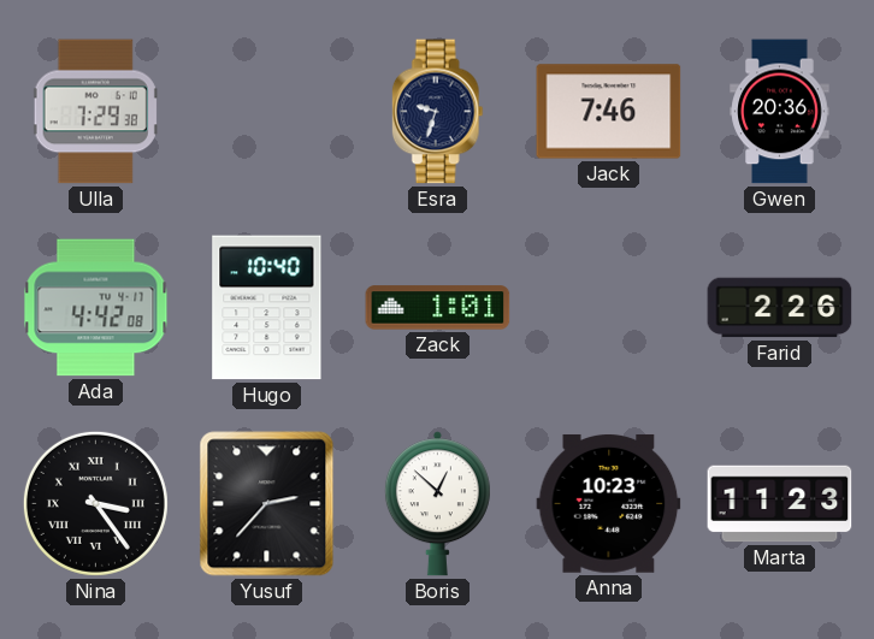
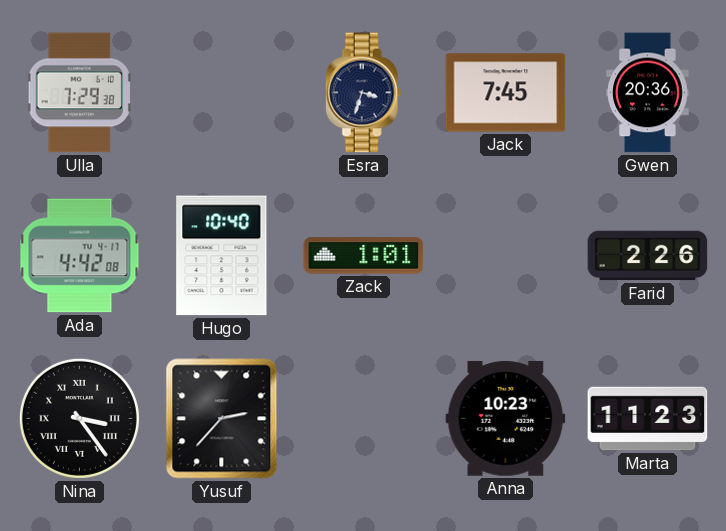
Esra: 9:33 -> 3:33
Jack: 7:46 -> 7:45
Boris: 12:52 -> none
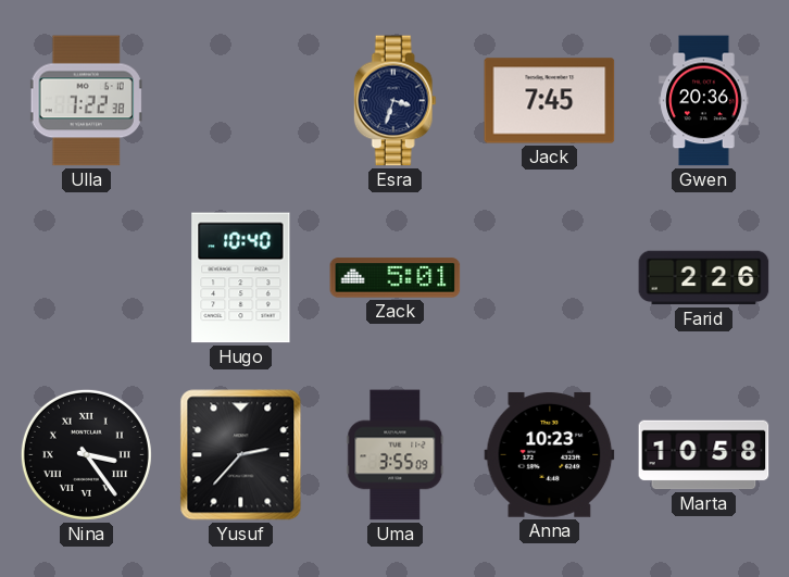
Ulla: 7:29 -> 7:22
Ada: 4:42 -> none
Zack: 1:01 -> 5:01
Uma: none -> 3:55
Marta: 11:23 -> 10:58
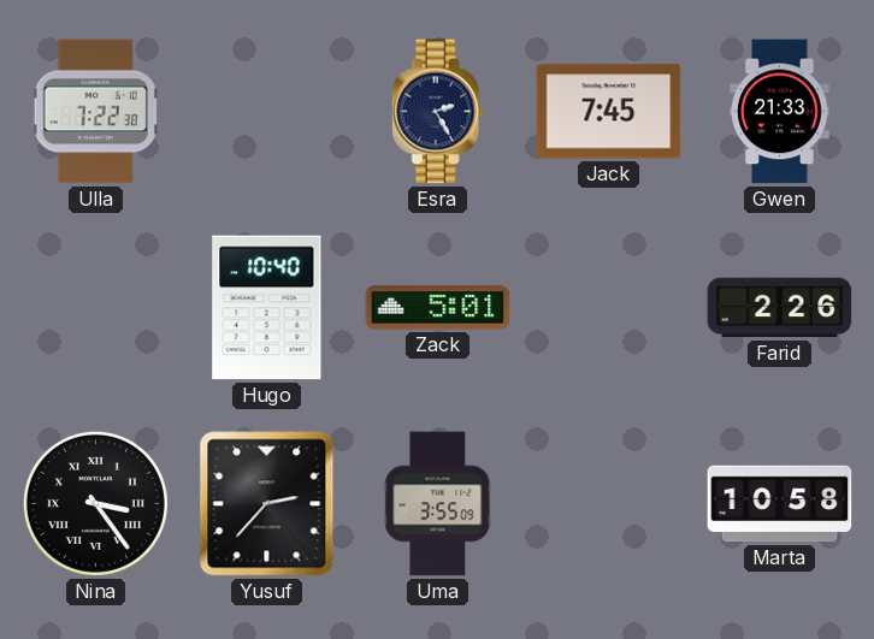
Esra: 3:33 -> 2:25
Gwen: 20:36 -> 21:33
Anna: 10:23 -> none
